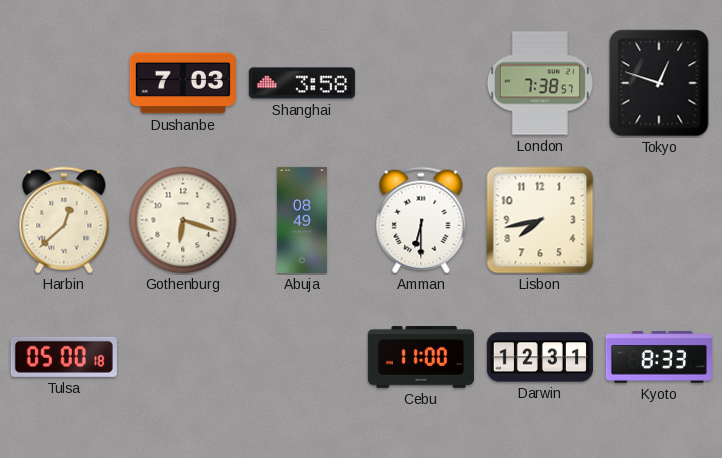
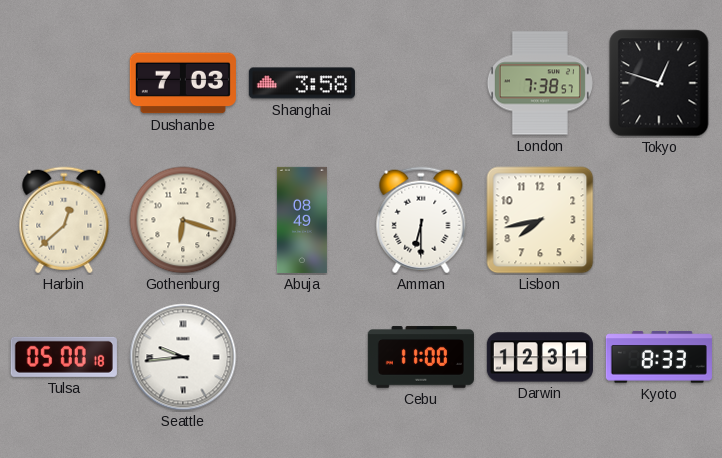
Seattle: none -> 9:44
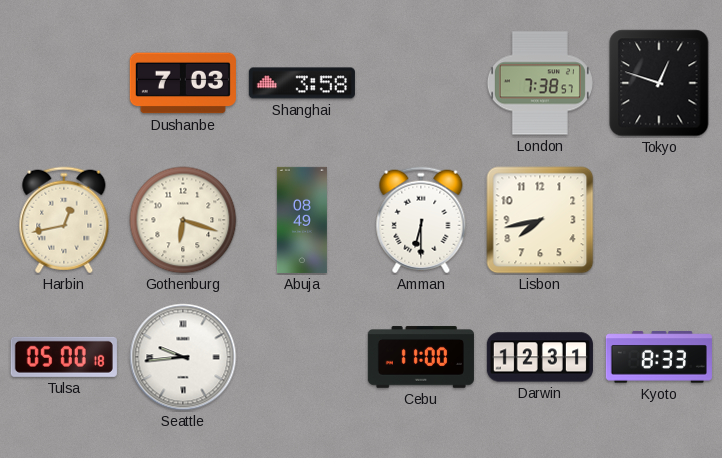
Harbin: 12:38 -> 12:43
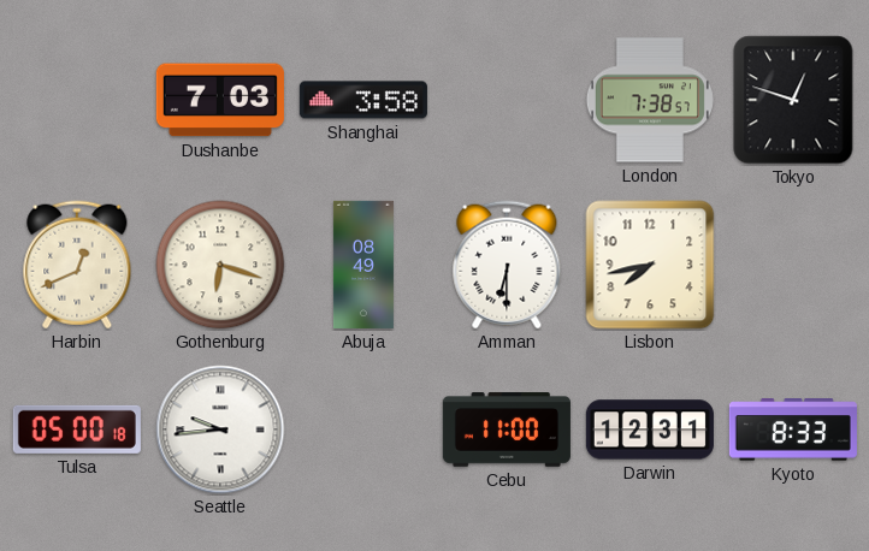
Harbin: 12:43 -> 12:41
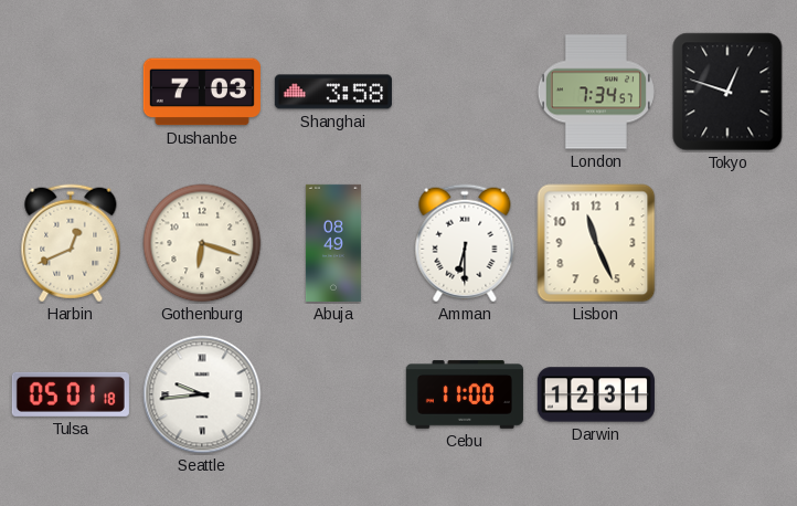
London: 7:38 -> 7:34
Lisbon: 7:43 -> 11:26
Tulsa: 05:00 -> 05:01
Kyoto: 8:33 -> none
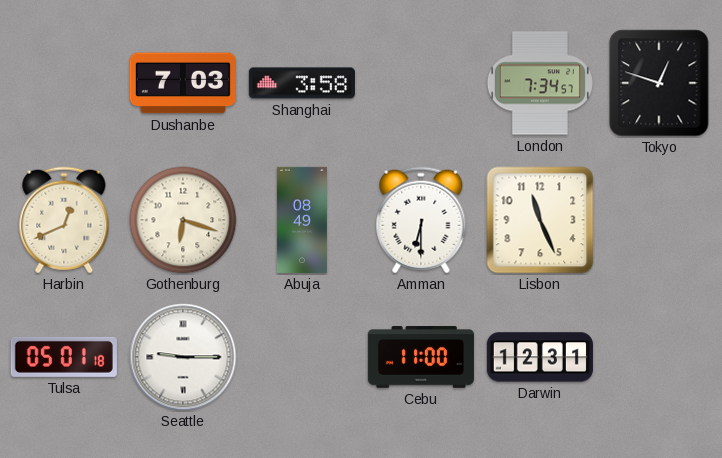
Seattle: 9:44 -> 9:15
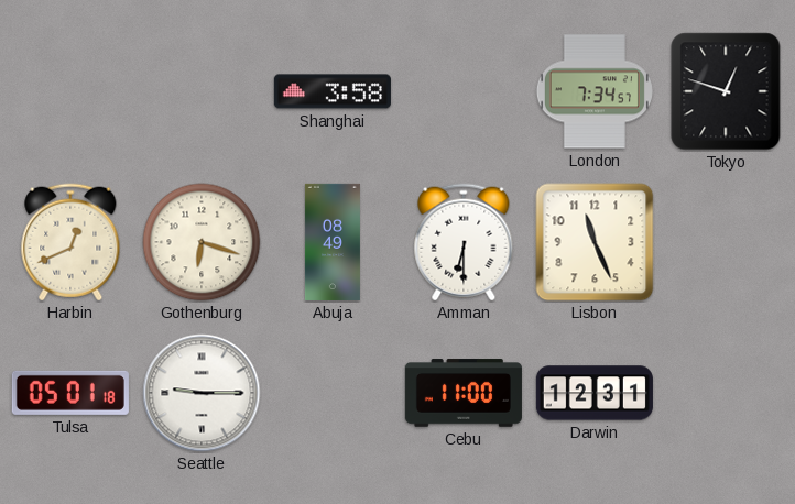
Dushanbe: 7:03 -> none
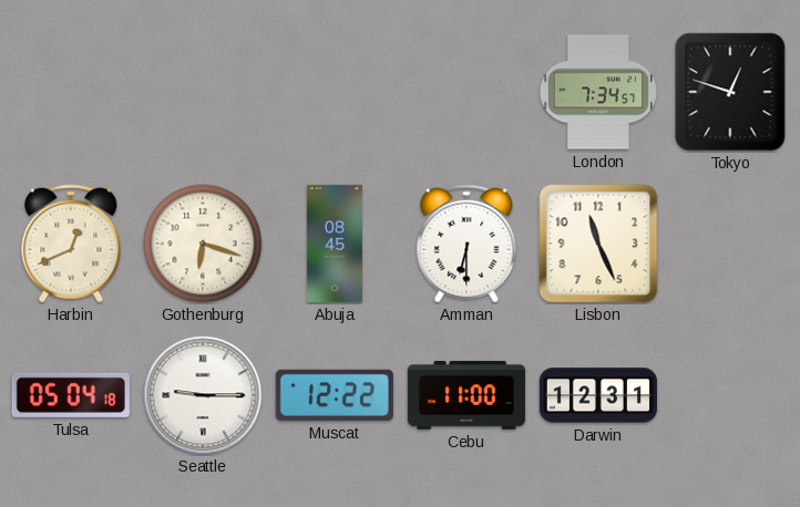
Shanghai: 3:58 -> none
Abuja: 08:49 -> 08:45
Tulsa: 05:01 -> 05:04
Muscat: none -> 12:22
